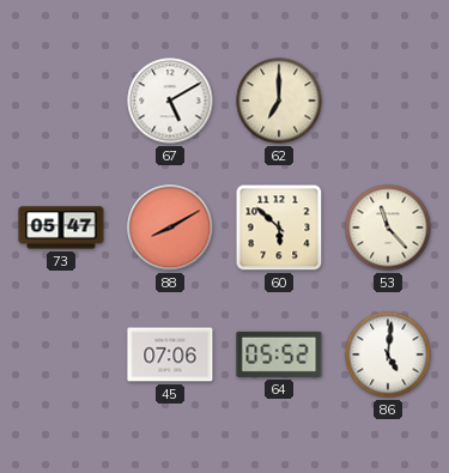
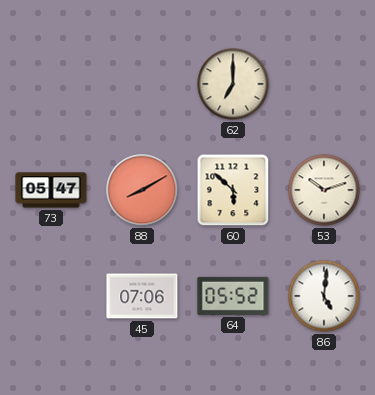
67: 5:10 -> none
53: 11:23 -> 10:12
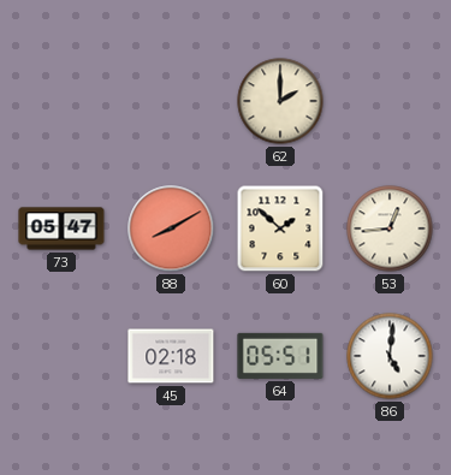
62: 7:00 -> 2:00
60: 5:52 -> 1:52
53: 10:12 -> 12:44
45: 07:06 -> 02:18
64: 05:52 -> 05:51
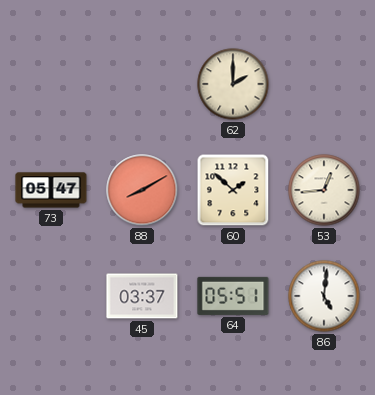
45: 02:18 -> 03:37
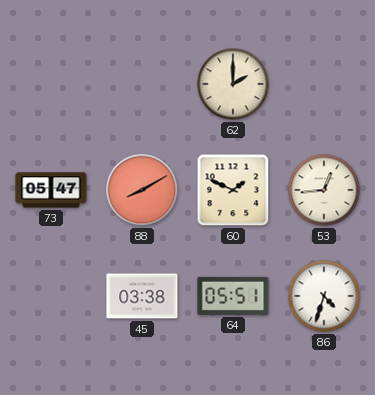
60: 1:52 -> 1:49
45: 03:37 -> 03:38
86: 5:01 -> 4:33
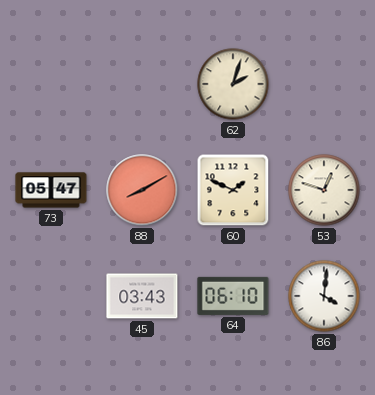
62: 2:00 -> 2:03
53: 12:44 -> 12:48
45: 03:38 -> 03:43
64: 05:51 -> 06:10
86: 4:33 -> 4:01
